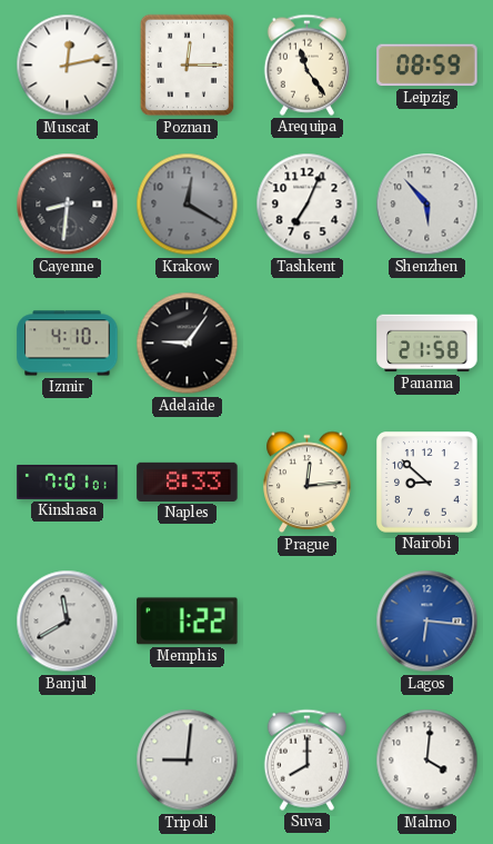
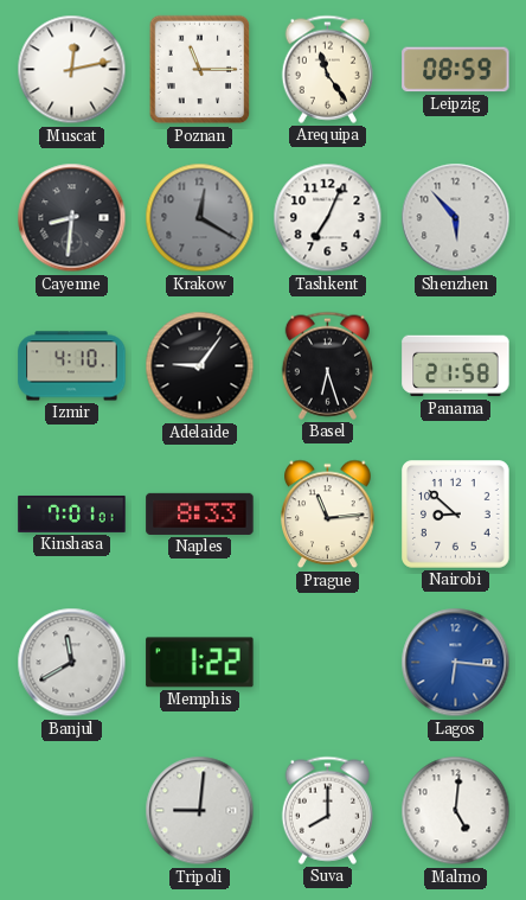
Poznan: 12:15 -> 11:15
Basel: none -> 6:27
Prague: 12:14 -> 11:14
Malmo: 4:01 -> 5:01
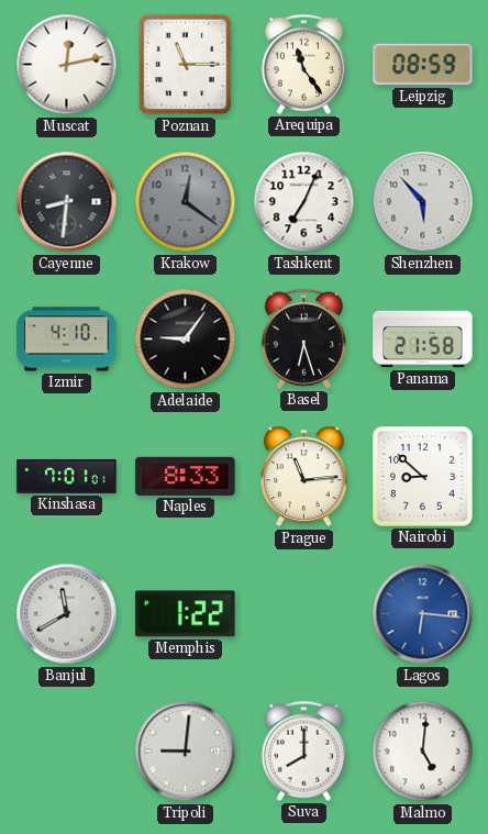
Krakow: 12:20 -> 12:21
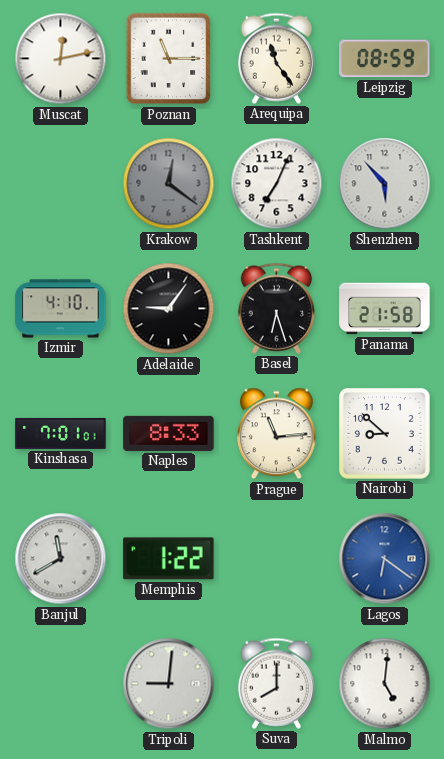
Cayenne: 8:31 -> none
Lagos: 6:16 -> 6:21
